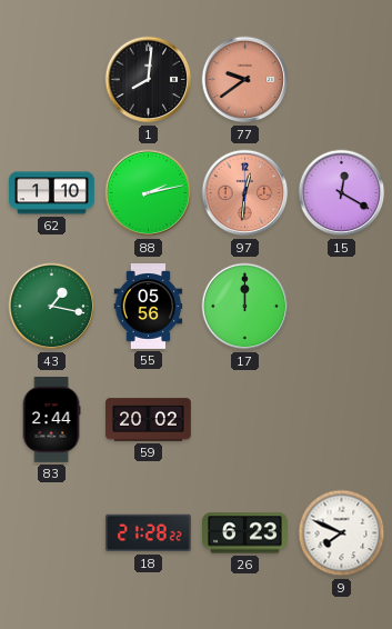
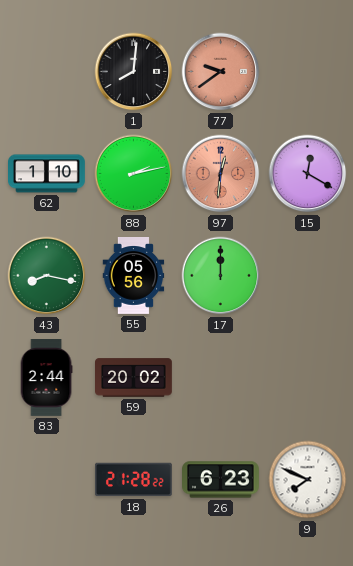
43: 1:17 -> 8:17
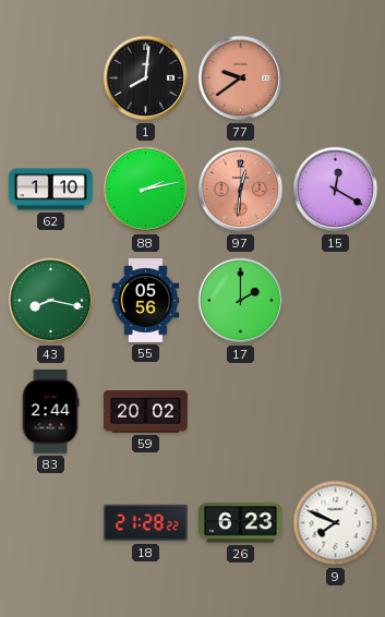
17: 12:00 -> 2:00
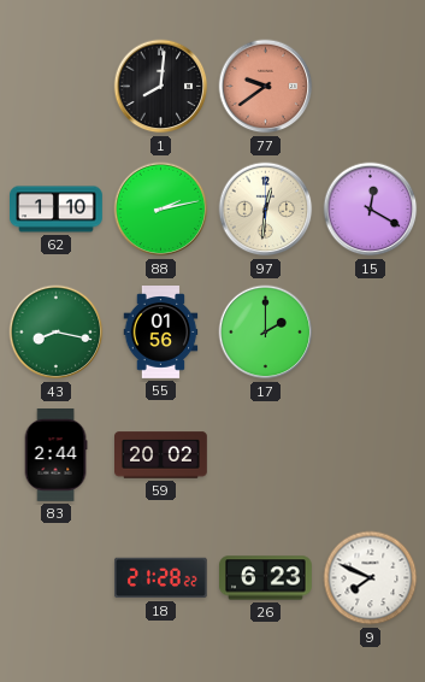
97 dial: salmon -> cream
55: 05:56 -> 01:56
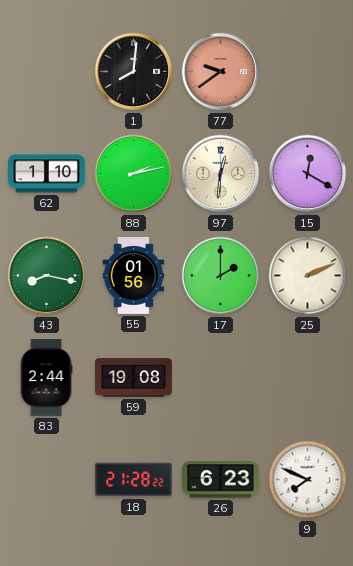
25: none -> 2:11
59: 20:02 -> 19:08
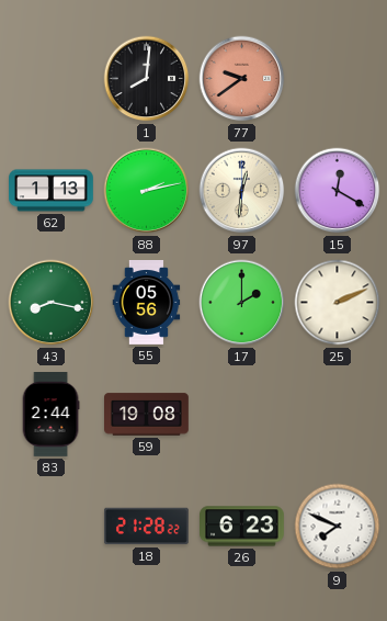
62: 1:10 -> 1:13
55: 01:56 -> 05:56
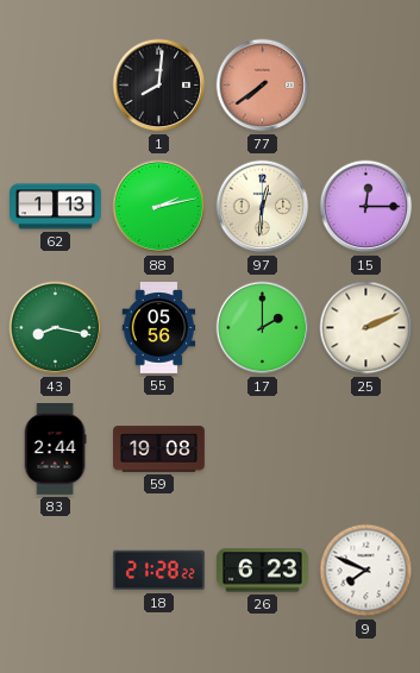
77: 9:39 -> 7:39
15: 12:20 -> 12:15
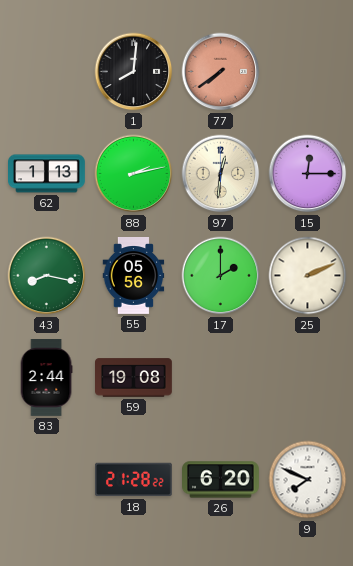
26: 6:23 -> 6:20
